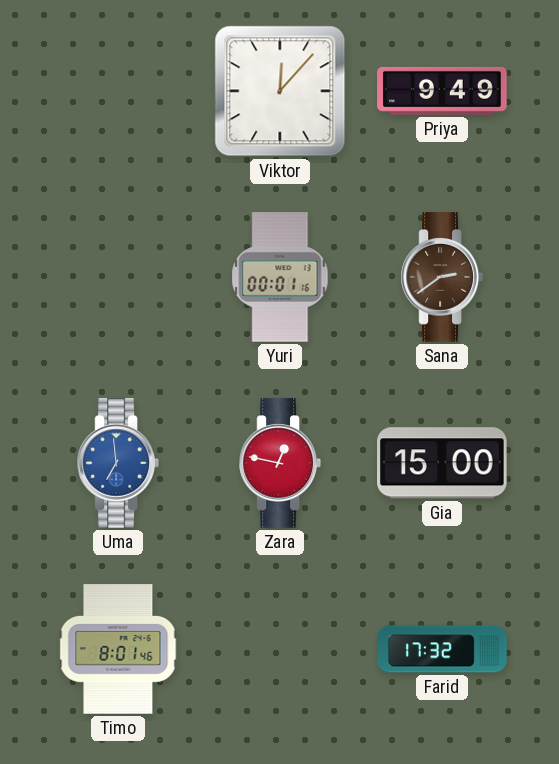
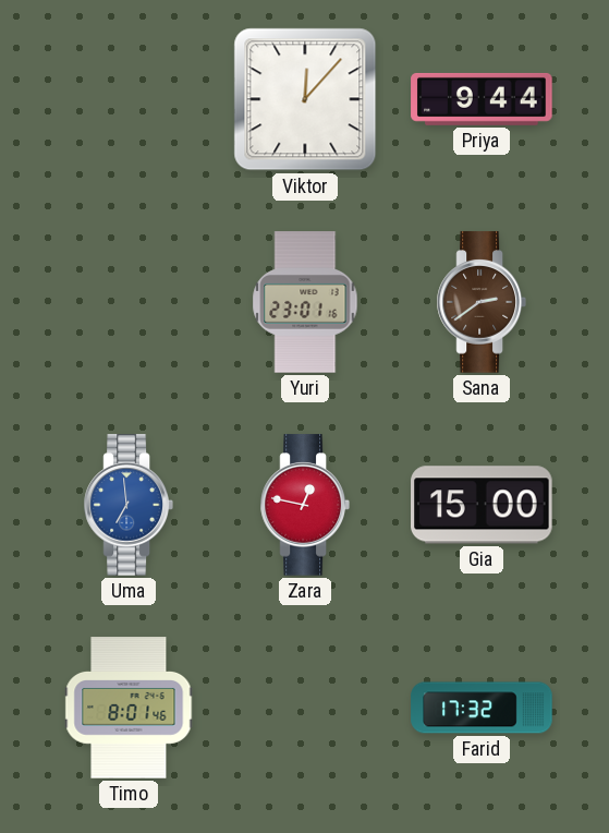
Priya: 9:49 -> 9:44
Yuri: 00:01 -> 23:01
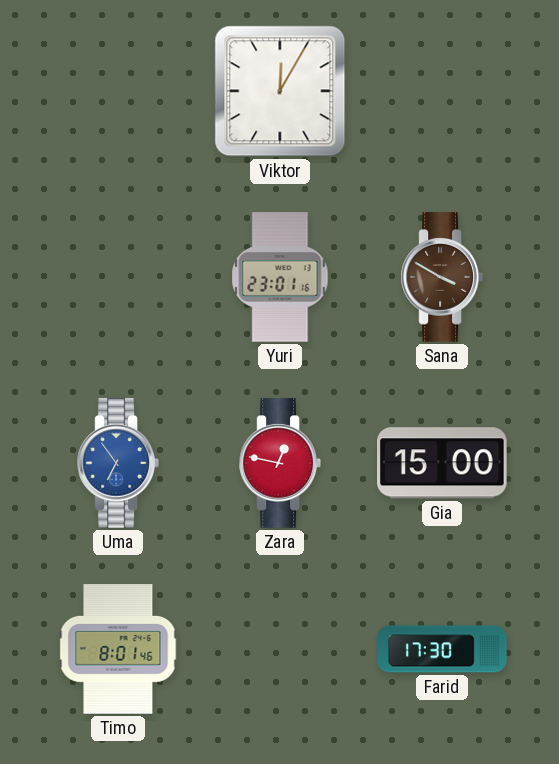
Viktor: 12:07 -> 12:05
Priya: 9:44 -> none
Sana: 2:39 -> 3:50
Uma: 6:59 -> 6:54
Farid: 17:32 -> 17:30
